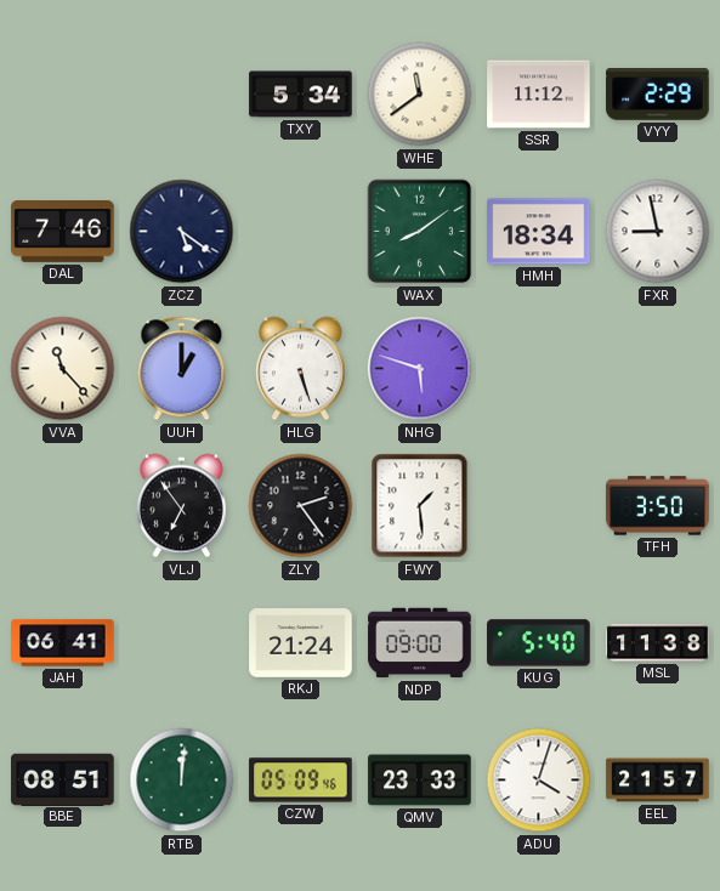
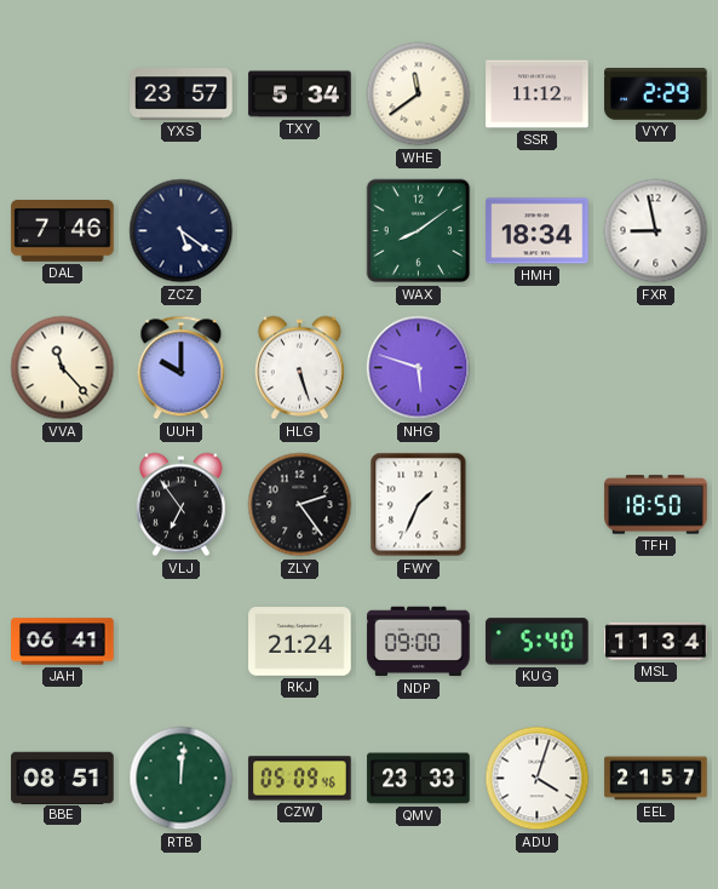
YXS: none -> 23:57
UUH: 1:00 -> 10:00
FWY: 1:29 -> 1:34
TFH: 3:50 -> 18:50
MSL: 11:38 -> 11:34
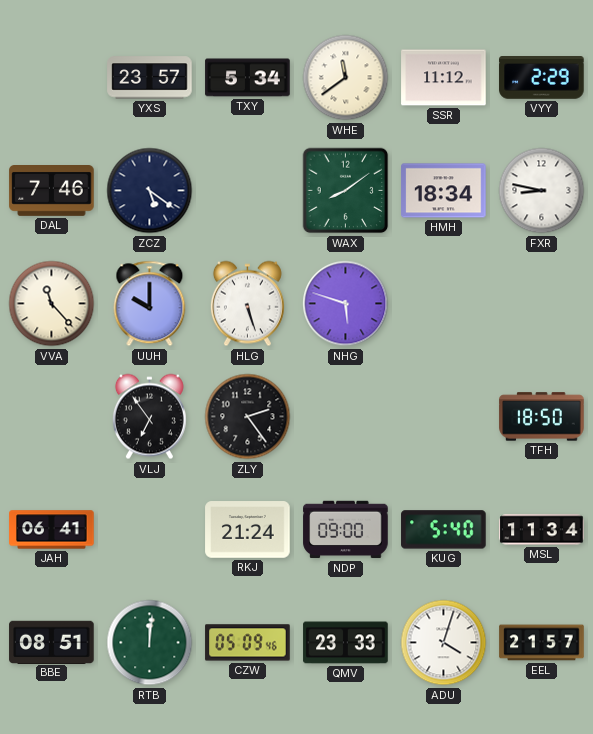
FXR: 8:58 -> 8:47
FWY: 1:34 -> none
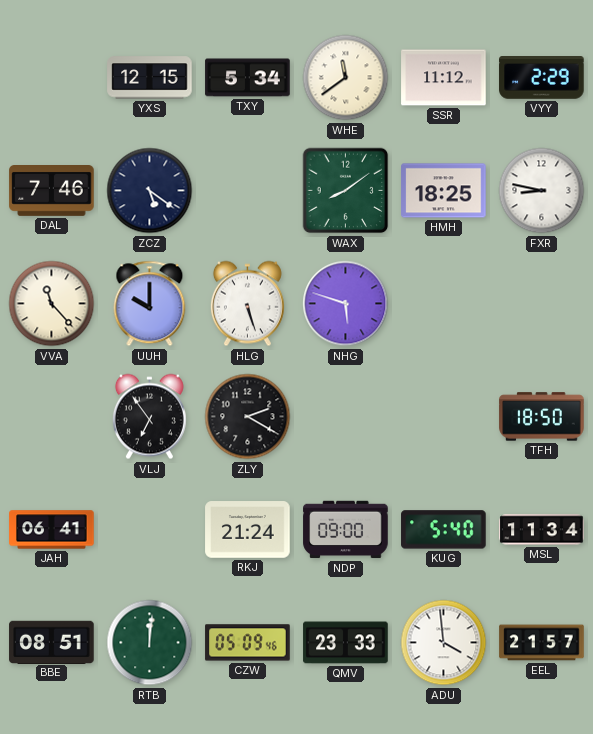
YXS: 23:57 -> 12:15
HMH: 18:34 -> 18:25
ZLY: 2:24 -> 2:20
ADU: 4:03 -> 3:59
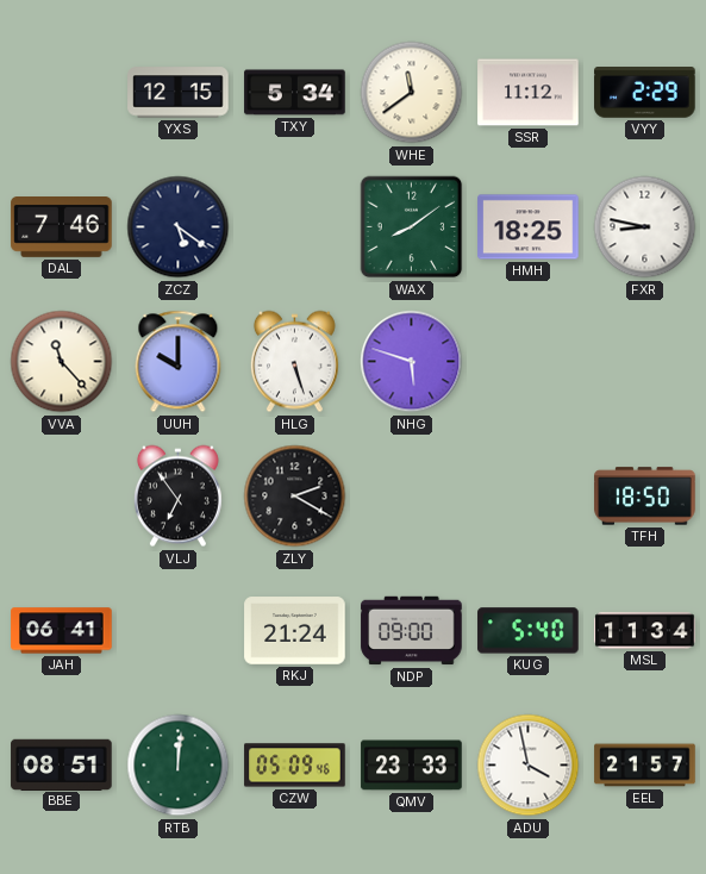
ADU: 3:59 -> 3:58
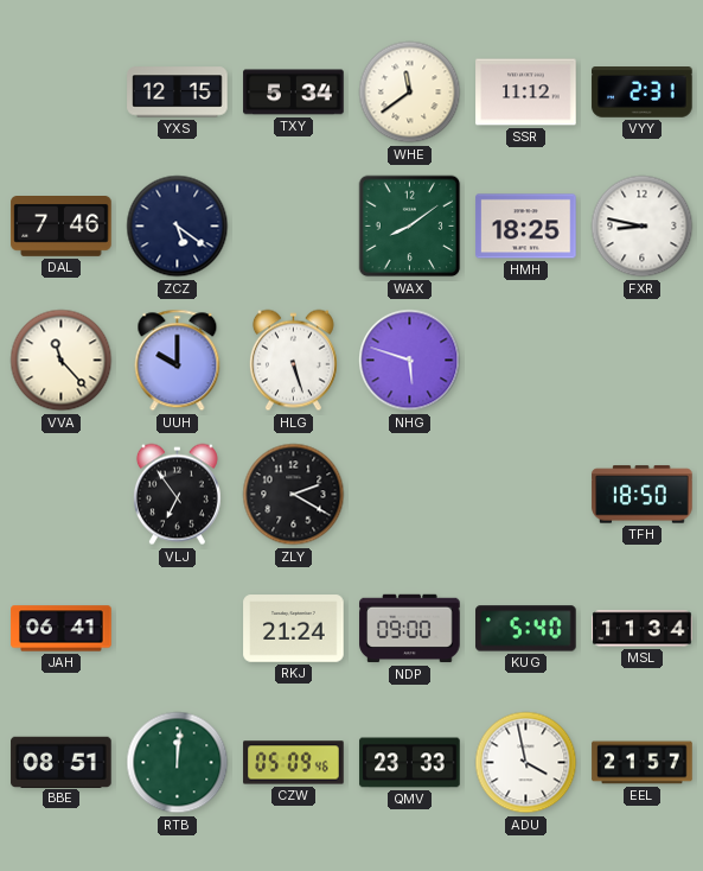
VYY: 2:29 -> 2:31
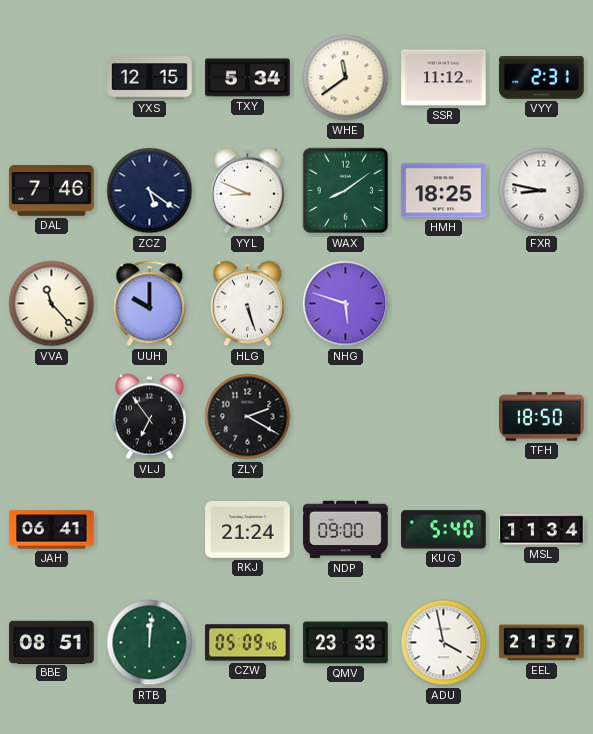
YYL: none -> 8:49
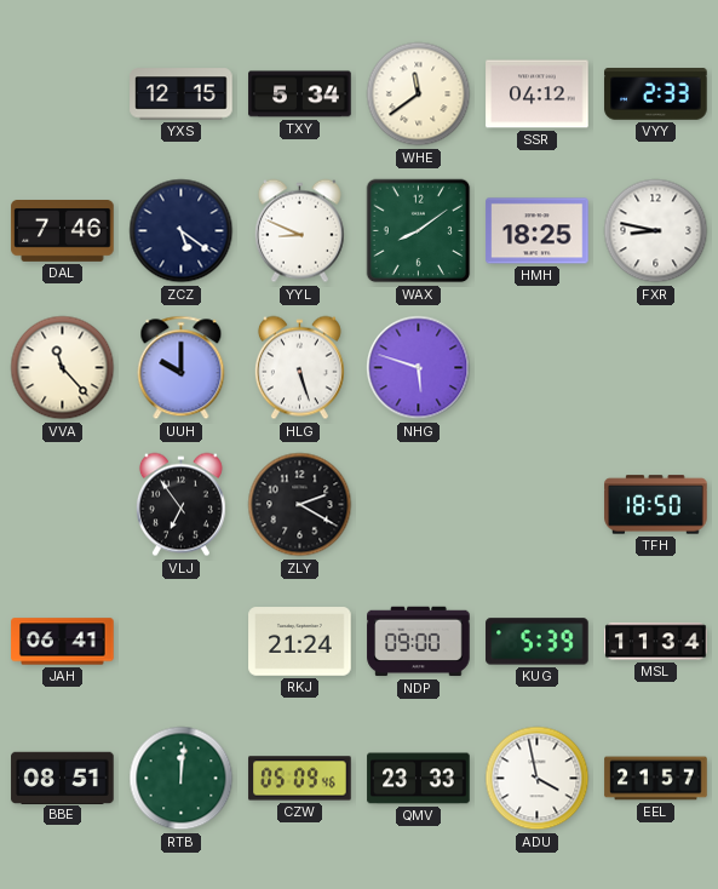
SSR: 11:12 -> 04:12
VYY: 2:31 -> 2:33
KUG: 5:40 -> 5:39
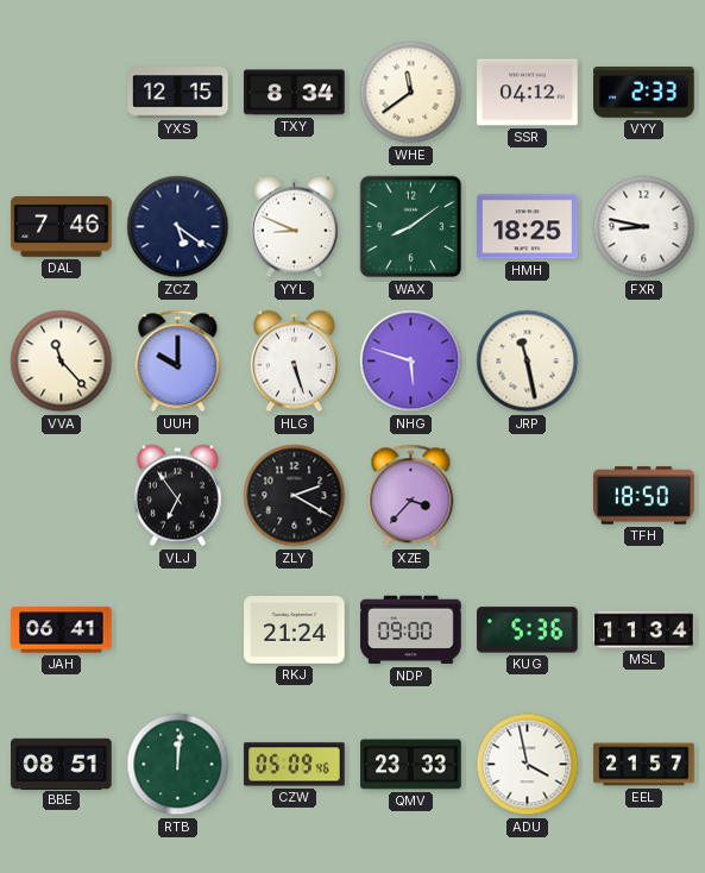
TXY: 5:34 -> 8:34
JRP: none -> 11:28
XZE: none -> 3:37
KUG: 5:39 -> 5:36
